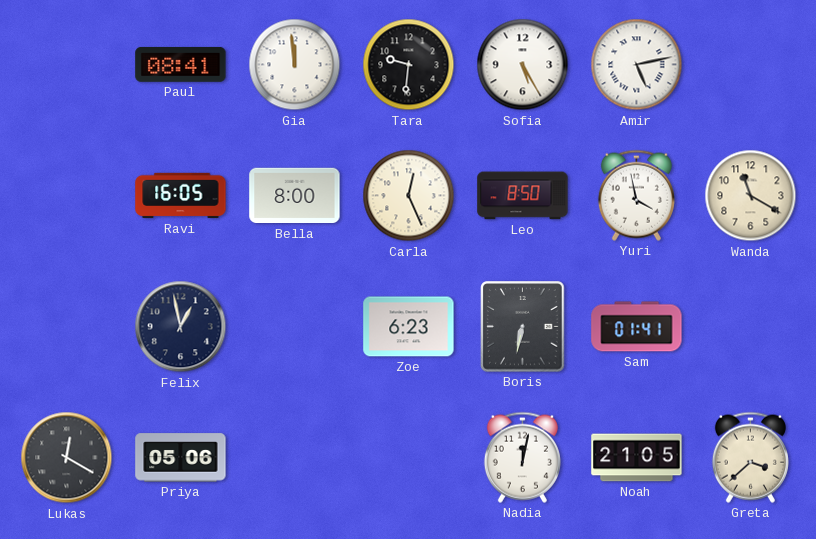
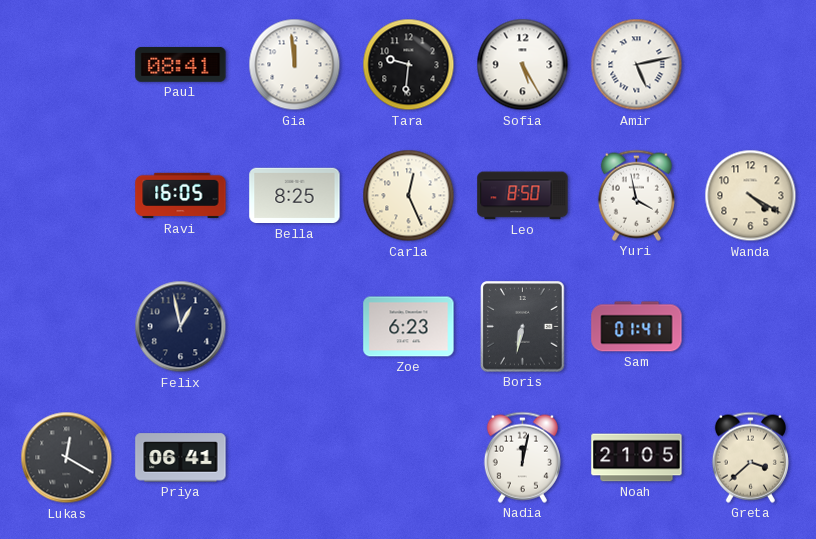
Bella: 8:00 -> 8:25
Wanda: 11:20 -> 4:20
Priya: 05:06 -> 06:41
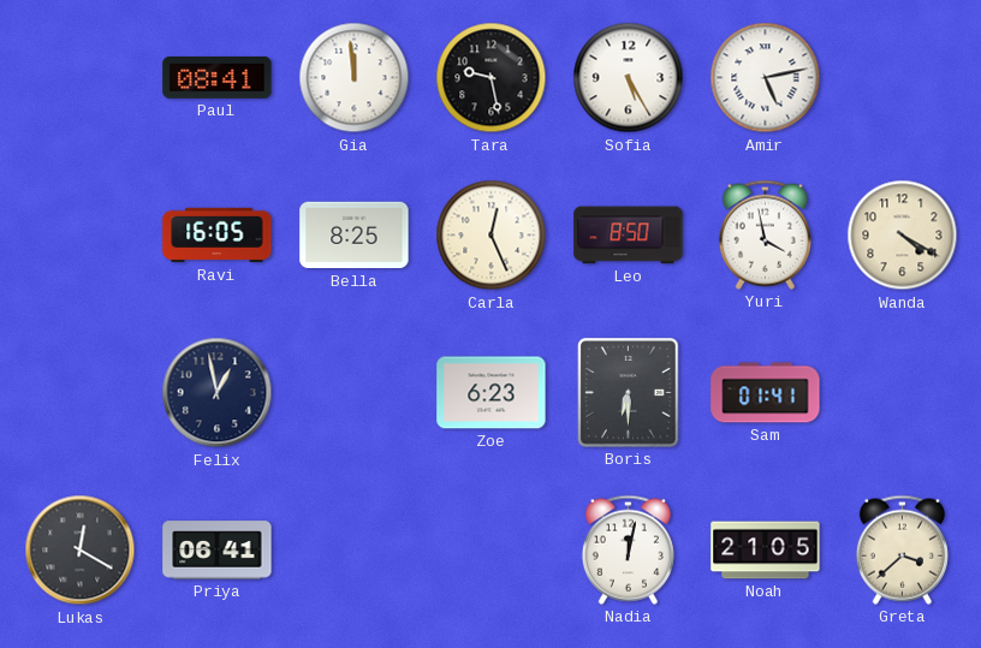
Tara: 9:31 -> 9:28
Boris: 6:32 -> 6:30
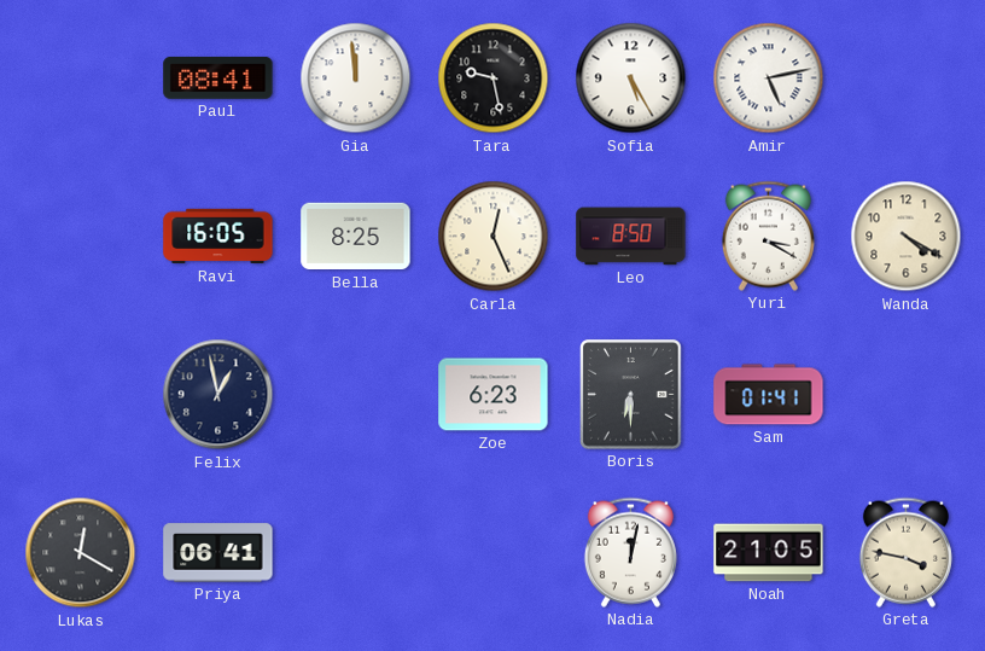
Yuri: 3:58 -> 3:20
Greta: 3:38 -> 3:47
